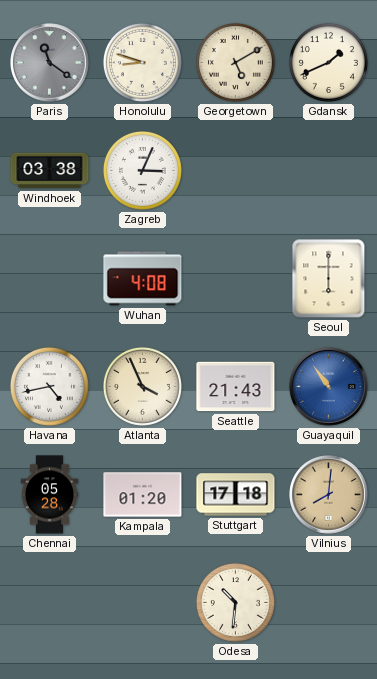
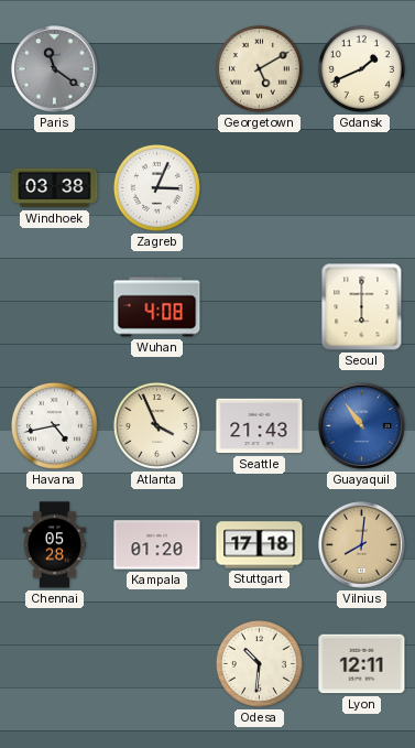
Honolulu: 8:48 -> none
Lyon: none -> 12:11
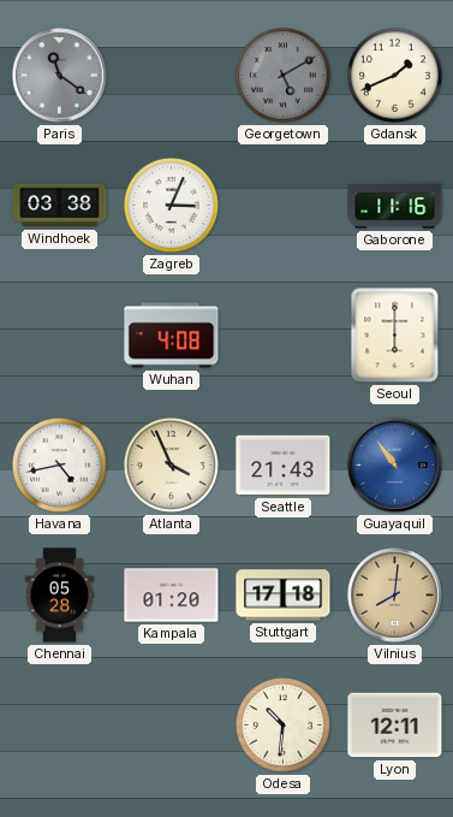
Georgetown dial: cream -> grey
Gaborone: none -> 11:16
